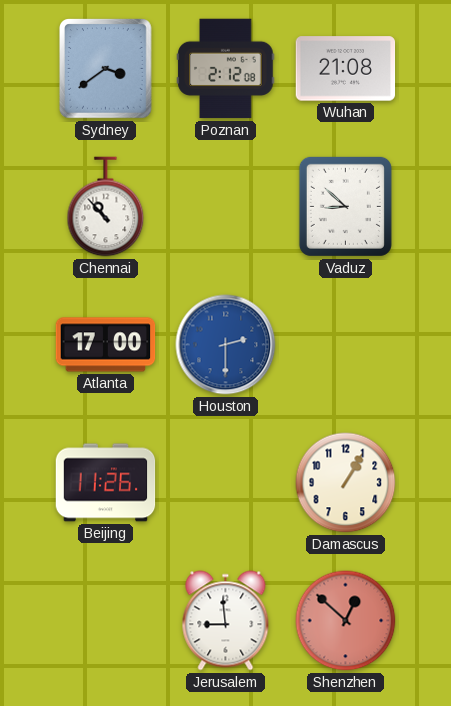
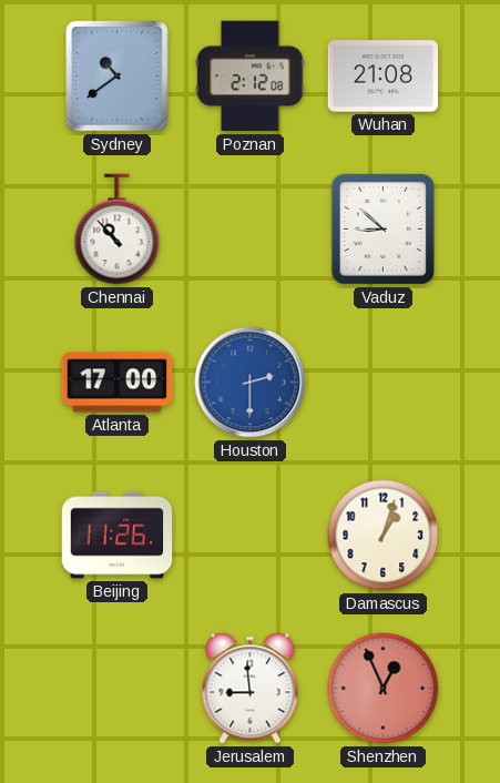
Sydney: 3:39 -> 10:39
Damascus: 1:05 -> 1:03
Shenzhen: 12:52 -> 12:56
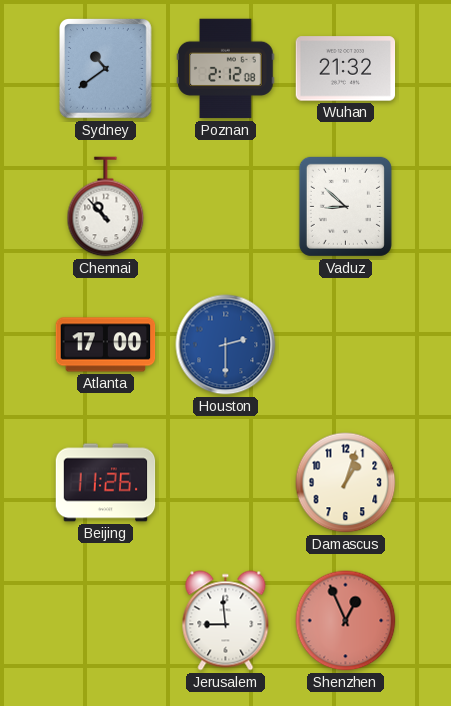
Wuhan: 21:08 -> 21:32
